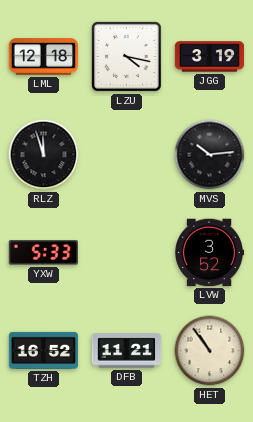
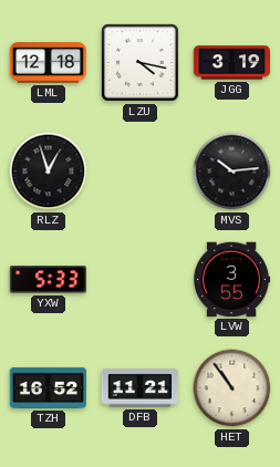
RLZ: 11:57 -> 12:57
LVW: 3:52 -> 3:55
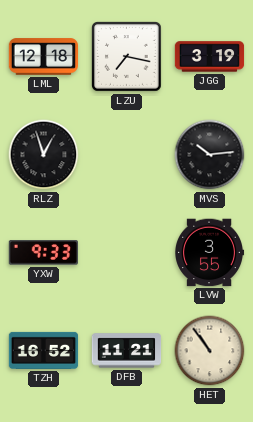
LZU: 4:17 -> 7:17
YXW: 5:33 -> 9:33
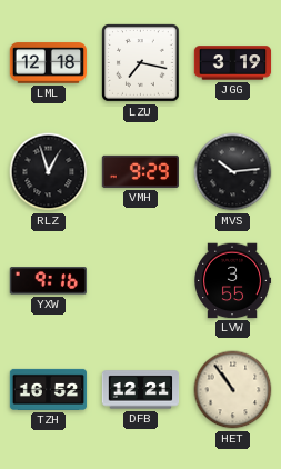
VMH: none -> 9:29
YXW: 9:33 -> 9:16
DFB: 11:21 -> 12:21
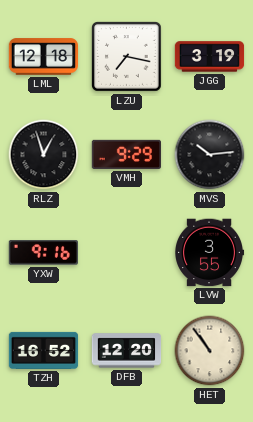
DFB: 12:21 -> 12:20
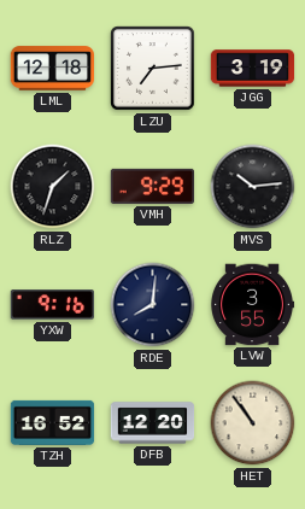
LZU: 7:17 -> 7:14
RLZ: 12:57 -> 1:33
RDE: none -> 8:01
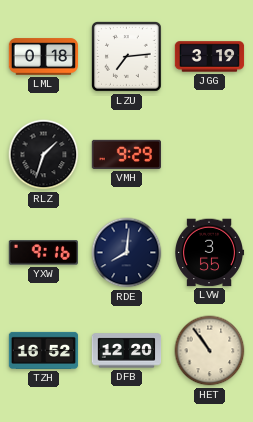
LML: 12:18 -> 0:18
MVS: 10:14 -> none
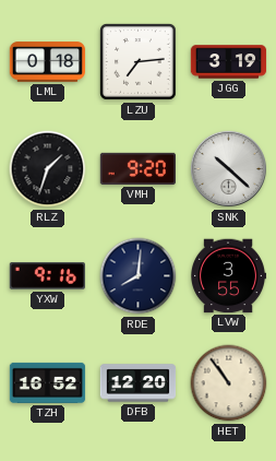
VMH: 9:29 -> 9:20
SNK: none -> 10:22
